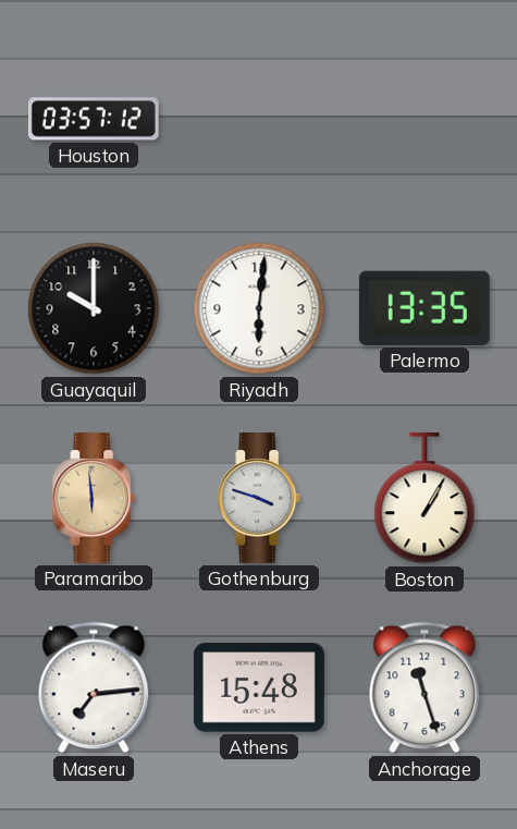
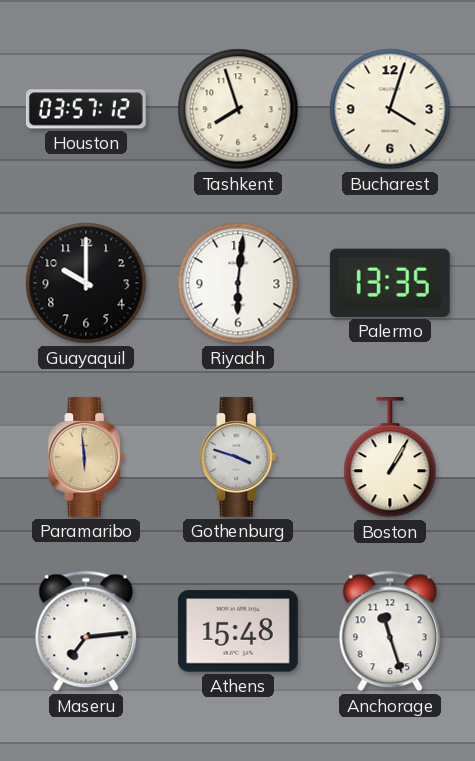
Tashkent: none -> 7:57
Bucharest: none -> 4:03
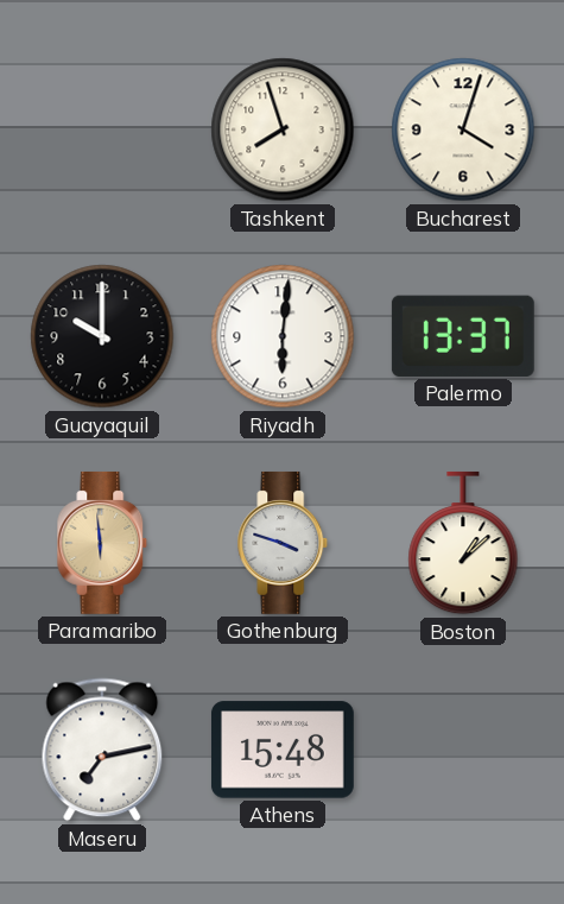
Houston: 03:57 -> none
Palermo: 13:35 -> 13:37
Boston: 1:05 -> 1:08
Maseru: 7:14 -> 7:13
Anchorage: 11:27 -> none
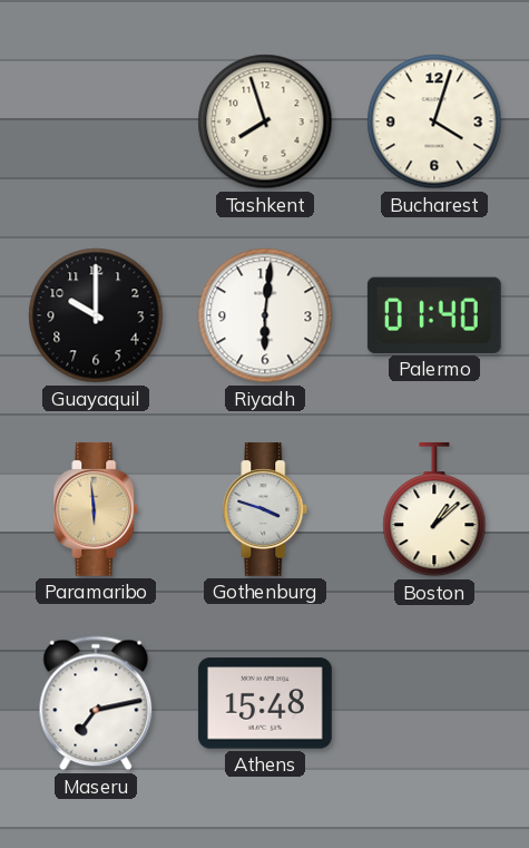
Palermo: 13:37 -> 01:40
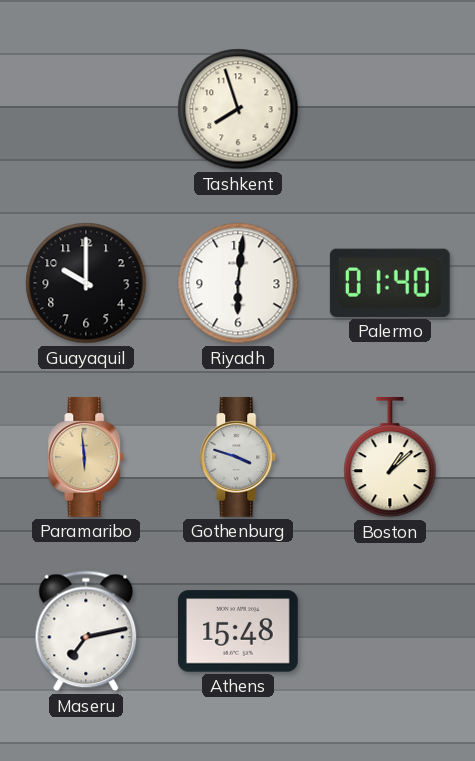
Bucharest: 4:03 -> none
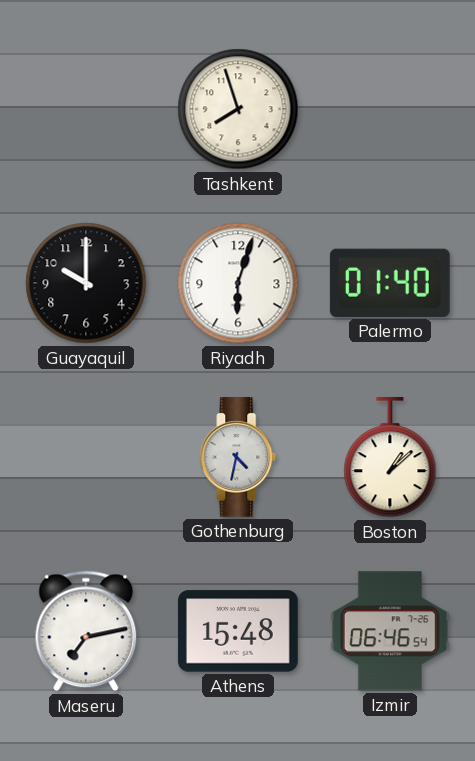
Riyadh: 6:01 -> 6:03
Paramaribo: 5:59 -> none
Gothenburg: 3:48 -> 4:32
Izmir: none -> 06:46
